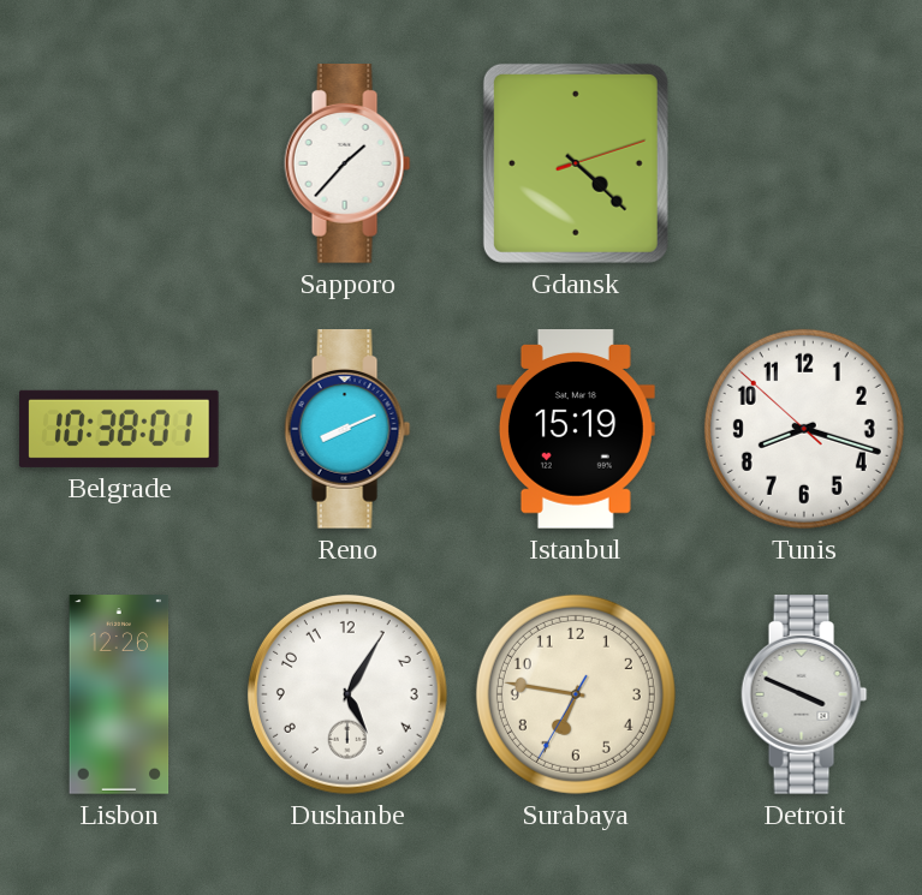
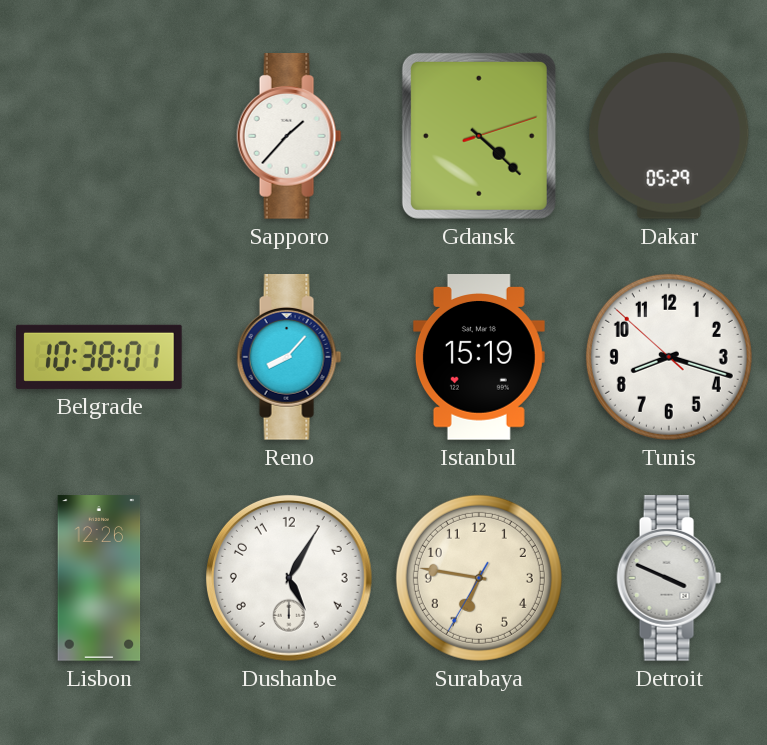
Dakar: none -> 05:29
Reno: 8:11 -> 8:07
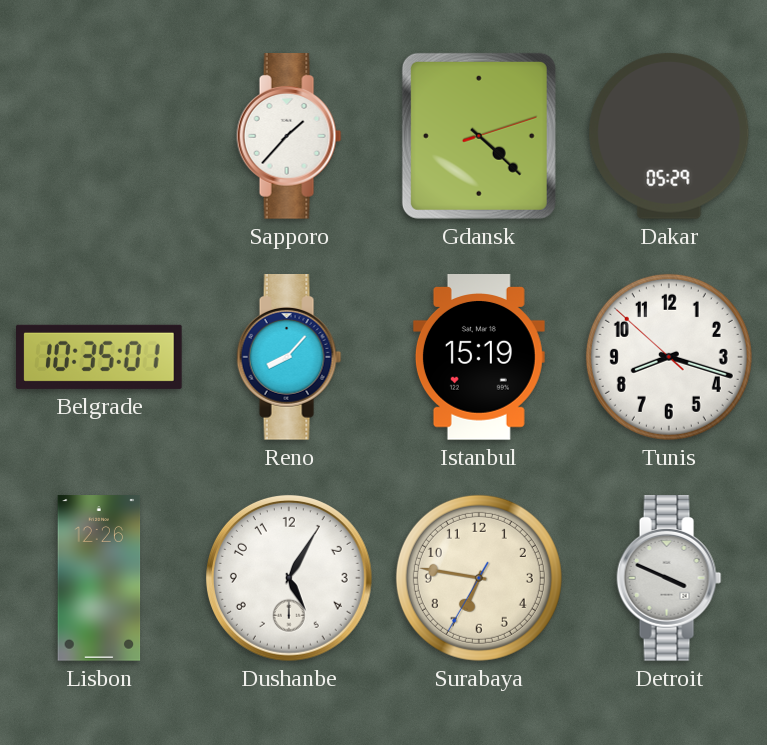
Belgrade: 10:38 -> 10:35
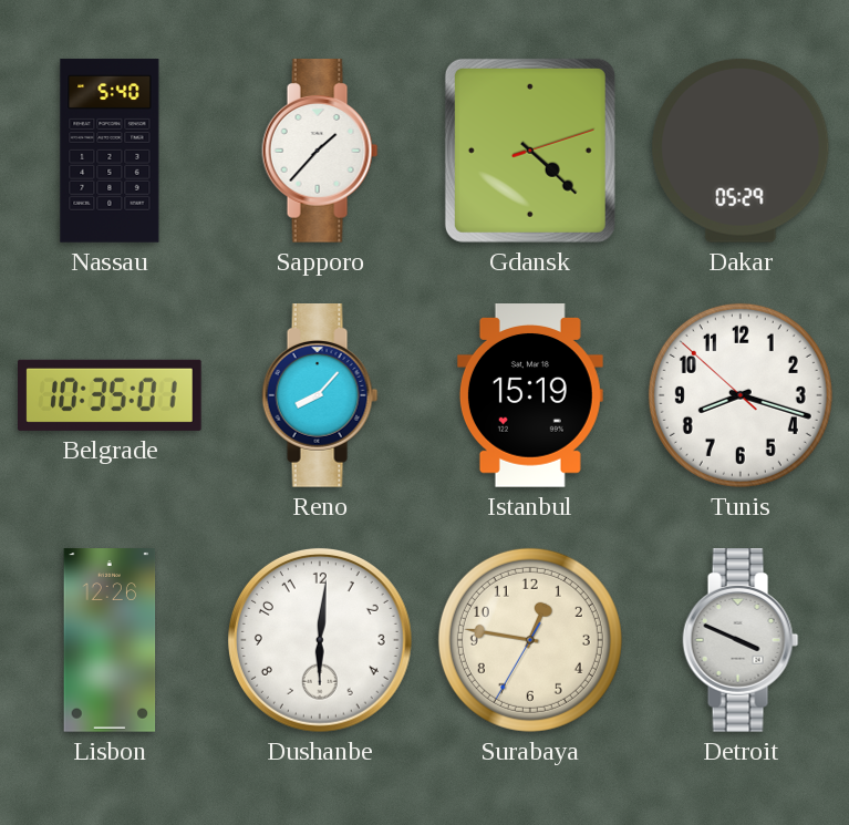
Nassau: none -> 5:40
Dushanbe: 5:05 -> 6:01
Surabaya: 6:46 -> 12:46
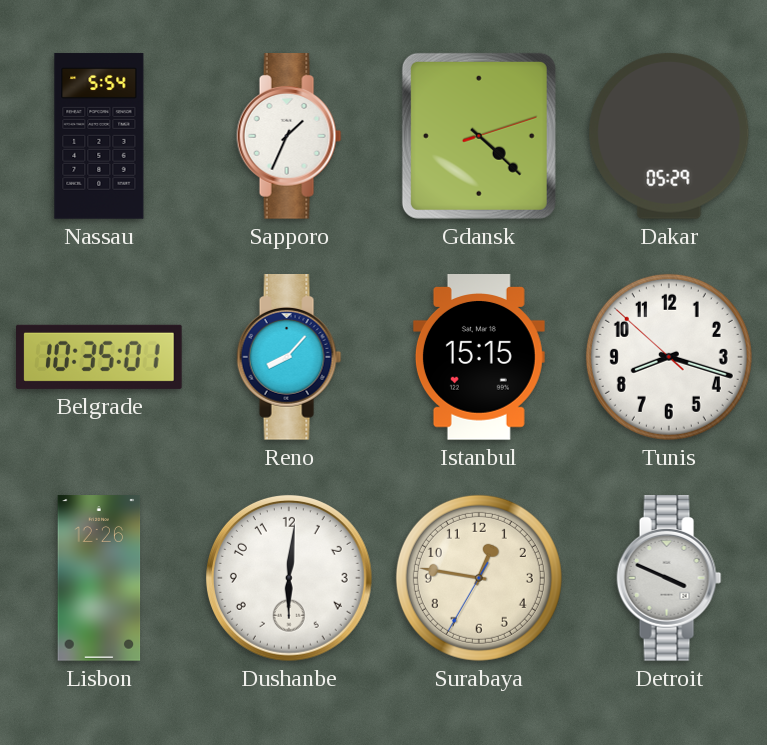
Nassau: 5:40 -> 5:54
Sapporo: 1:37 -> 1:34
Istanbul: 15:19 -> 15:15
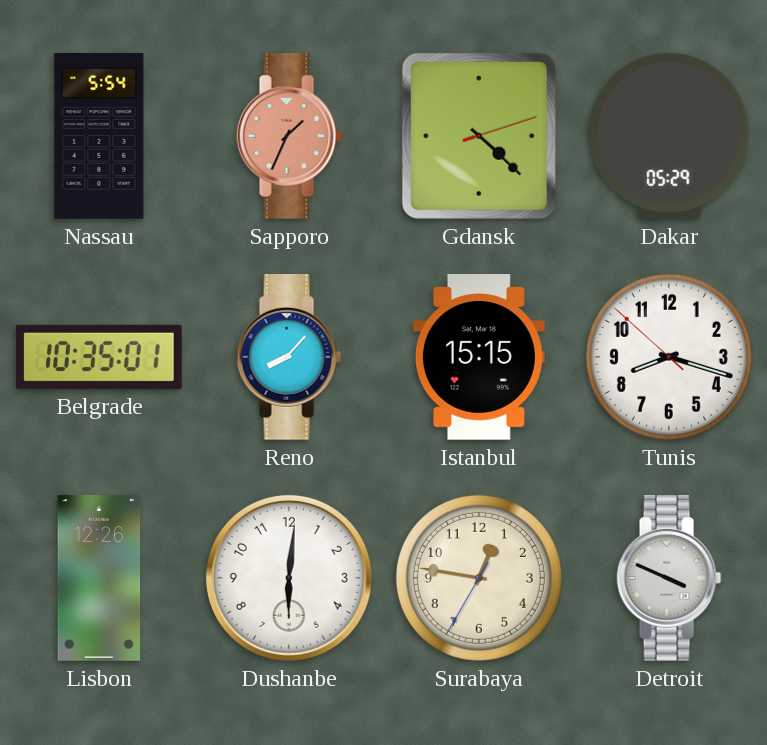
Sapporo dial: white -> salmon
